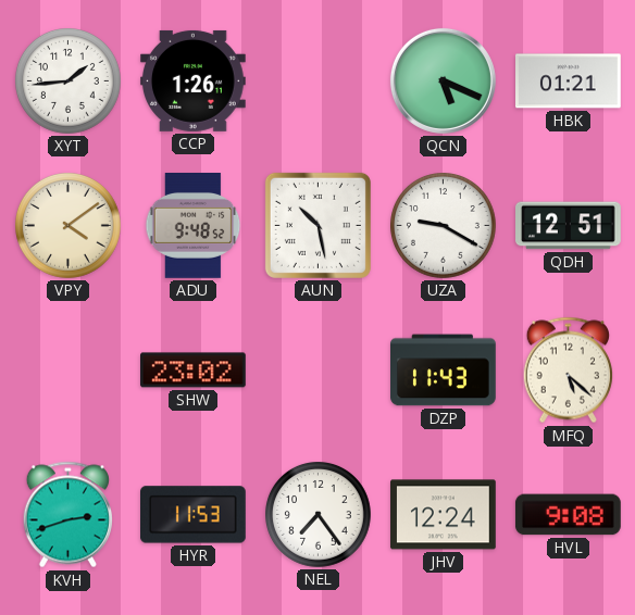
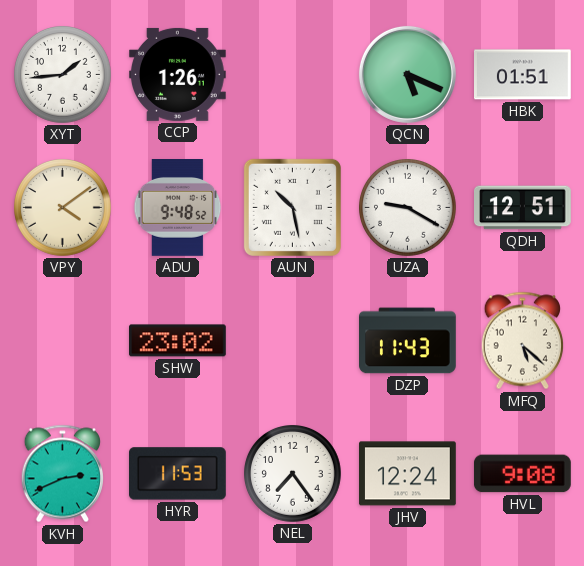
HBK: 01:21 -> 01:51
KVH: 2:42 -> 2:41
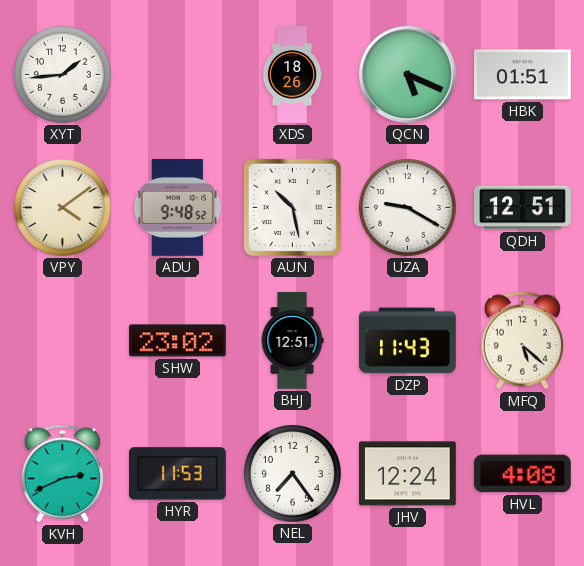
CCP: 1:26 -> none
XDS: none -> 18:26
BHJ: none -> 12:51
HVL: 9:08 -> 4:08
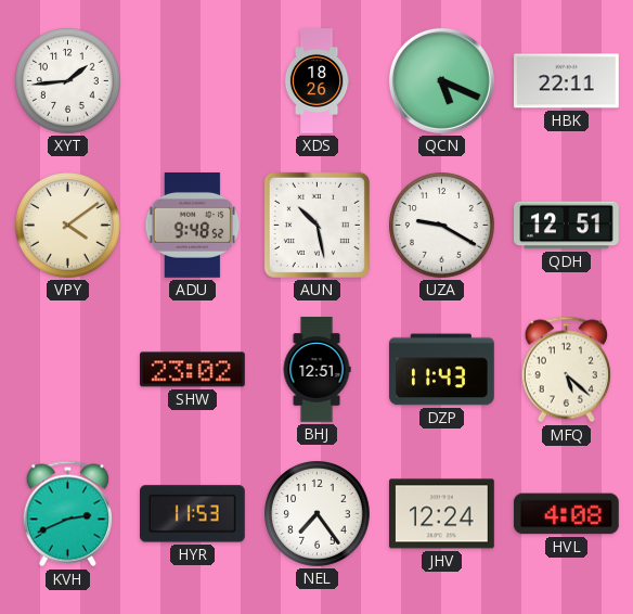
HBK: 01:51 -> 22:11
